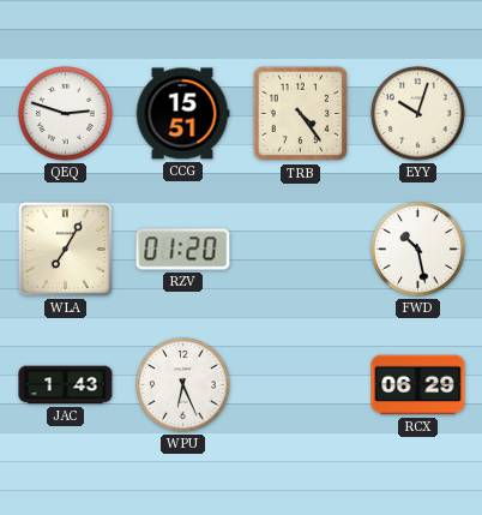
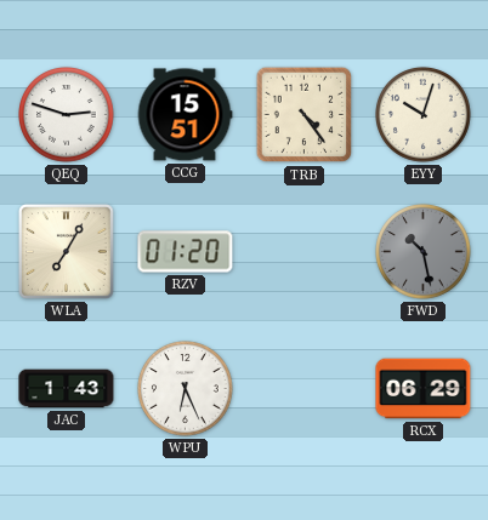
FWD dial: white -> grey
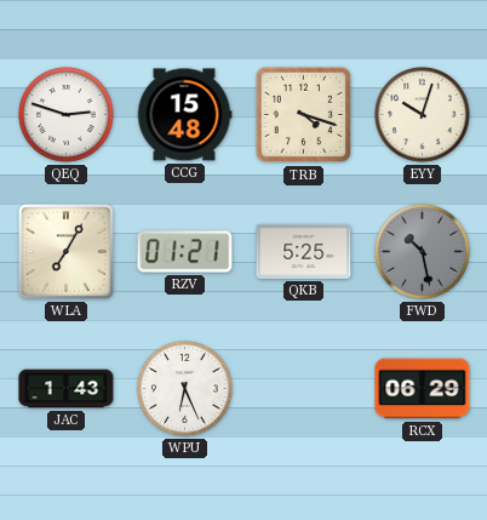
CCG: 15:51 -> 15:48
TRB: 4:24 -> 4:18
RZV: 01:20 -> 01:21
QKB: none -> 5:25
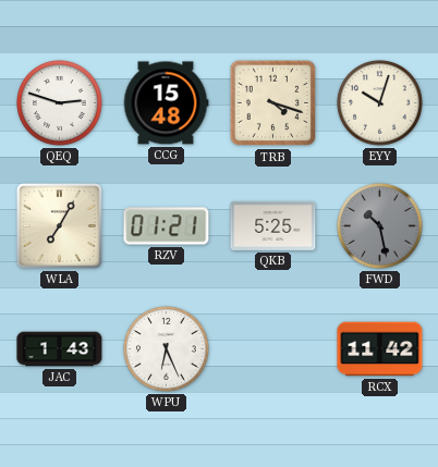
RCX: 06:29 -> 11:42
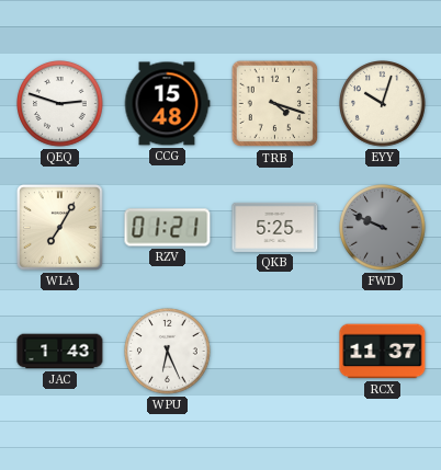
FWD: 10:28 -> 9:49
RCX: 11:42 -> 11:37
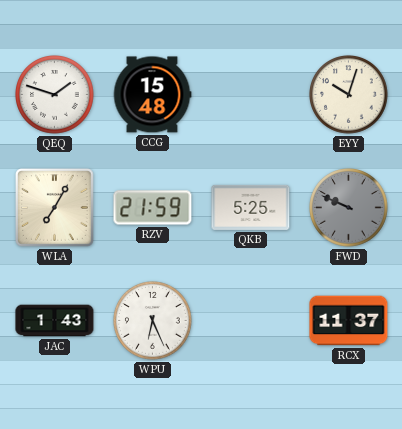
QEQ: 2:48 -> 1:48
TRB: 4:18 -> none
RZV: 01:21 -> 21:59
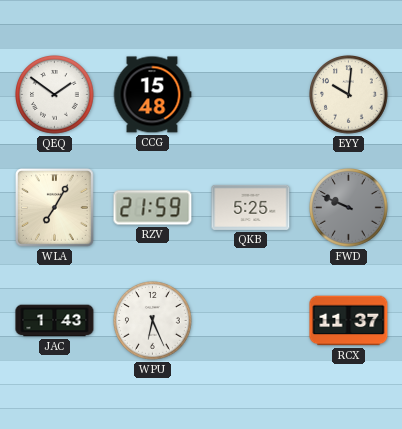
QEQ: 1:48 -> 1:51
EYY: 10:03 -> 10:01
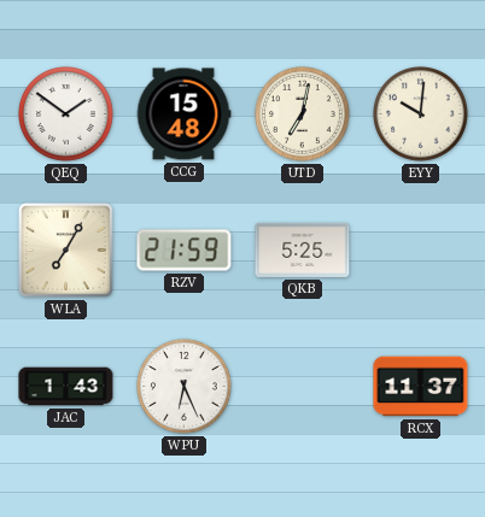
UTD: none -> 7:02
FWD: 9:49 -> none
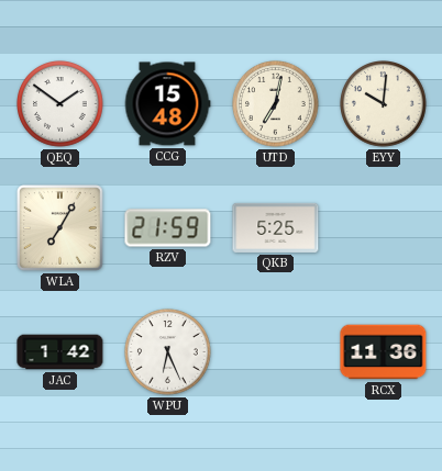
JAC: 1:43 -> 1:42
RCX: 11:37 -> 11:36
